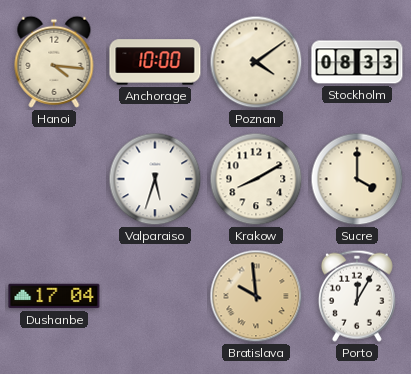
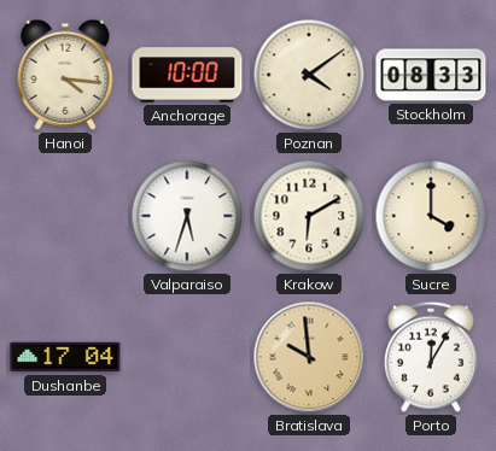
Krakow: 8:10 -> 6:10
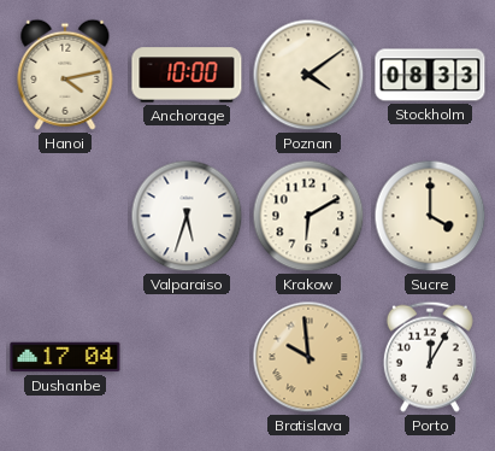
Hanoi: 4:16 -> 4:13
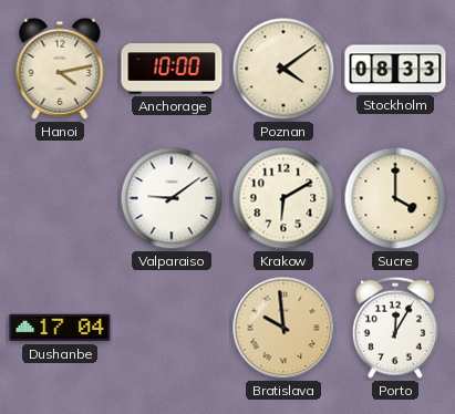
Valparaiso: 5:33 -> 9:09
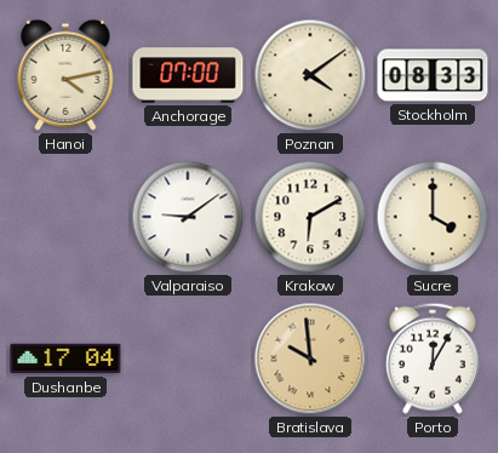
Anchorage: 10:00 -> 07:00
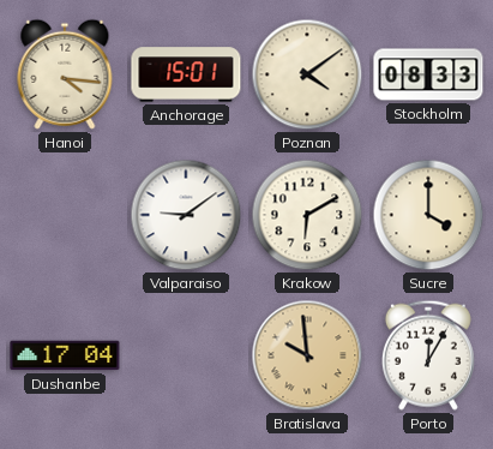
Hanoi: 4:13 -> 4:16
Anchorage: 07:00 -> 15:01
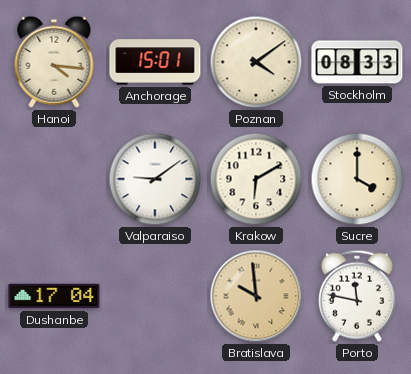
Porto: 12:05 -> 11:47
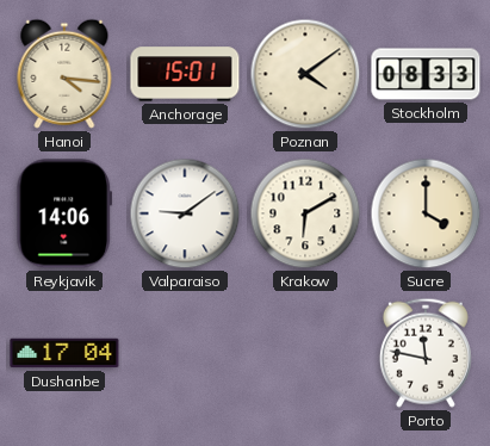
Reykjavik: none -> 14:06
Bratislava: 9:59 -> none
